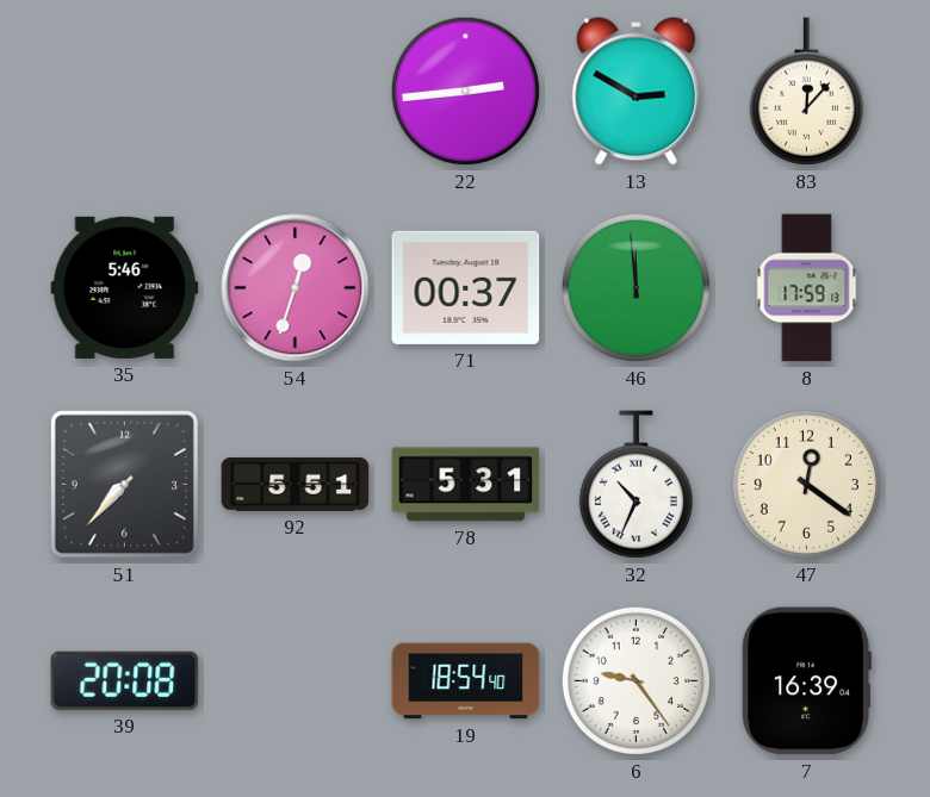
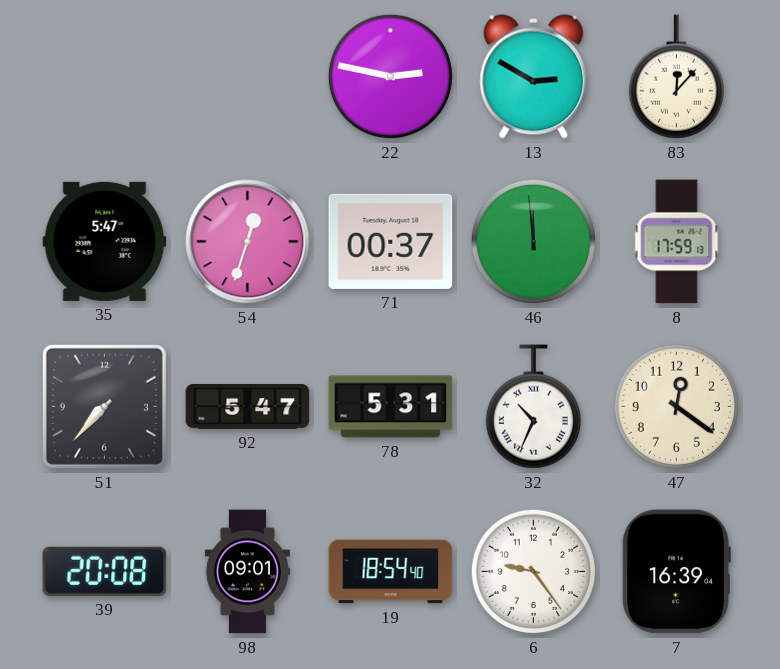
22: 2:44 -> 2:47
35: 5:46 -> 5:47
92: 5:51 -> 5:47
98: none -> 09:01
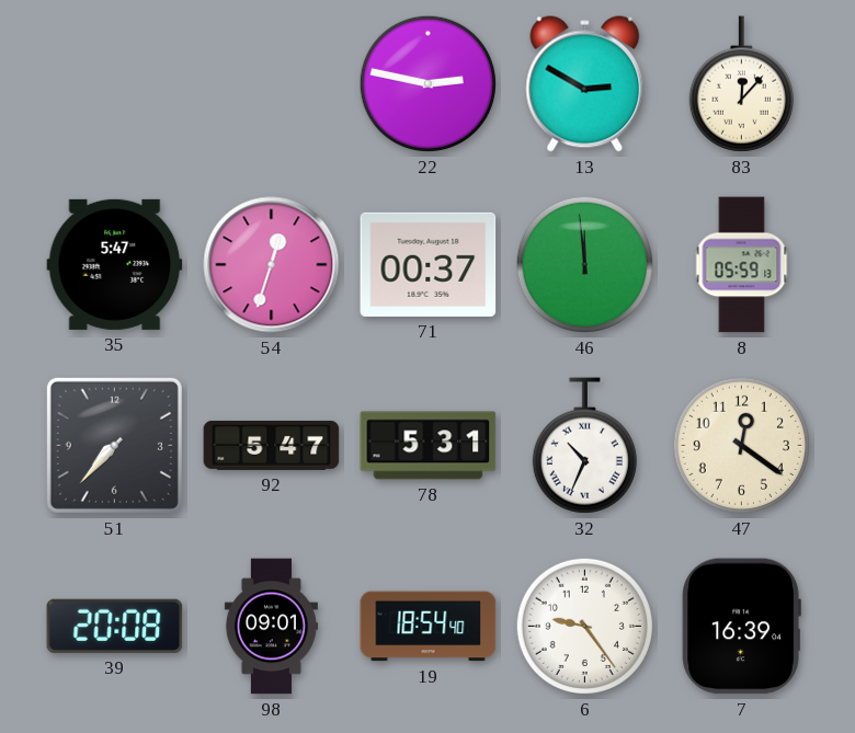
8: 17:59 -> 05:59
